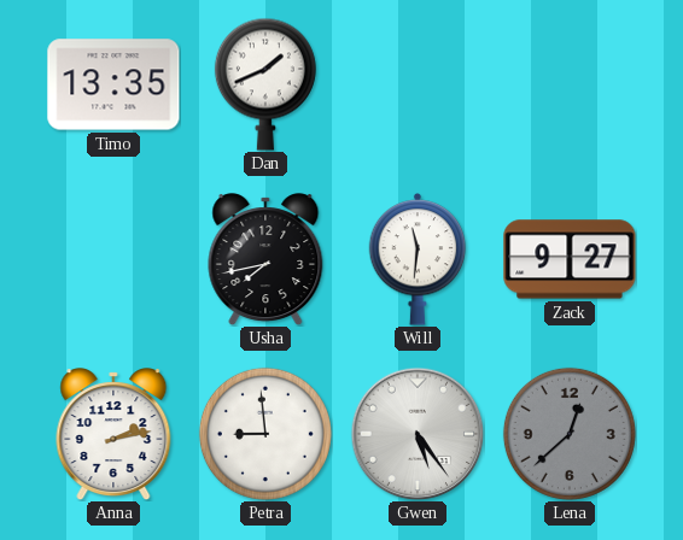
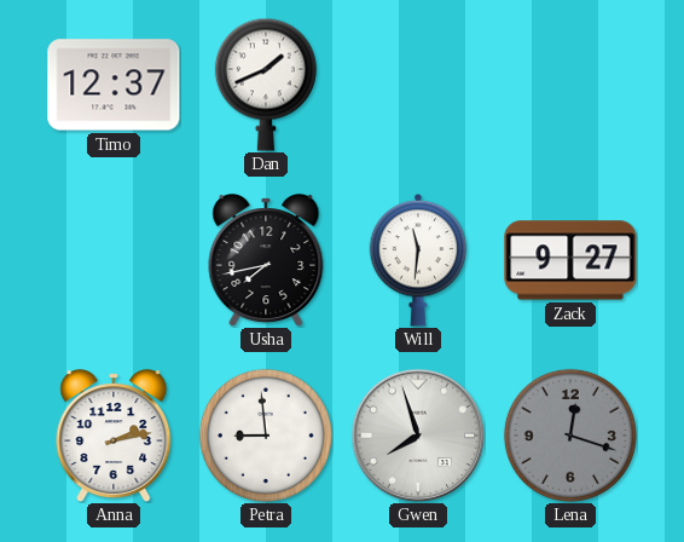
Timo: 13:35 -> 12:37
Gwen: 5:24 -> 7:57
Lena: 12:38 -> 12:18
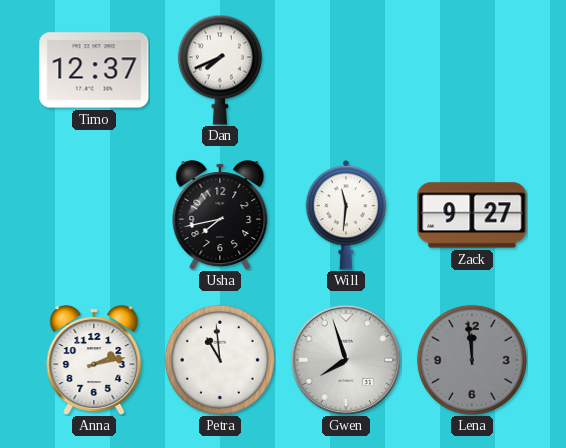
Dan: 1:41 -> 7:41
Petra: 8:59 -> 10:59
Lena: 12:18 -> 11:59
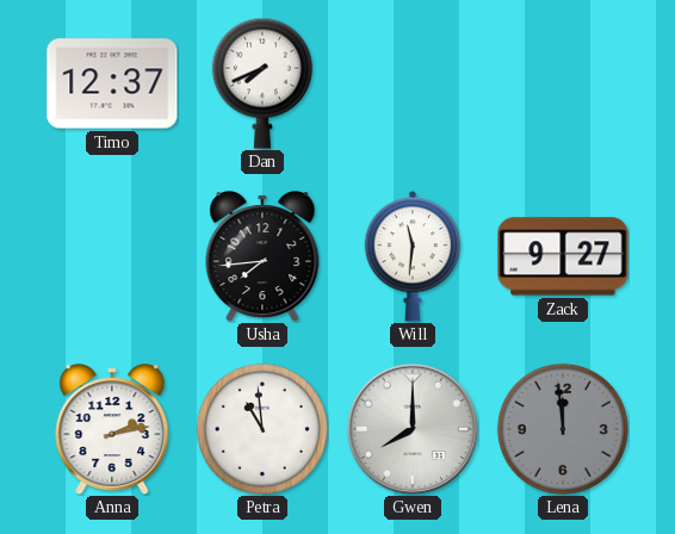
Usha: 7:43 -> 7:44
Gwen: 7:57 -> 8:00
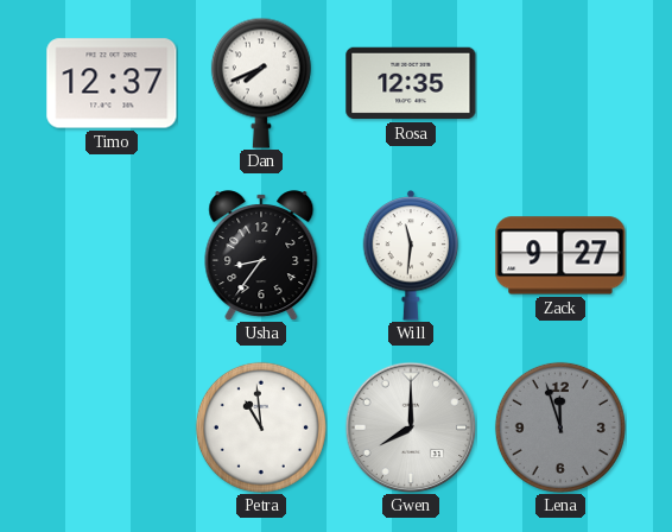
Rosa: none -> 12:35
Usha: 7:44 -> 8:36
Anna: 2:13 -> none
Lena: 11:59 -> 11:57
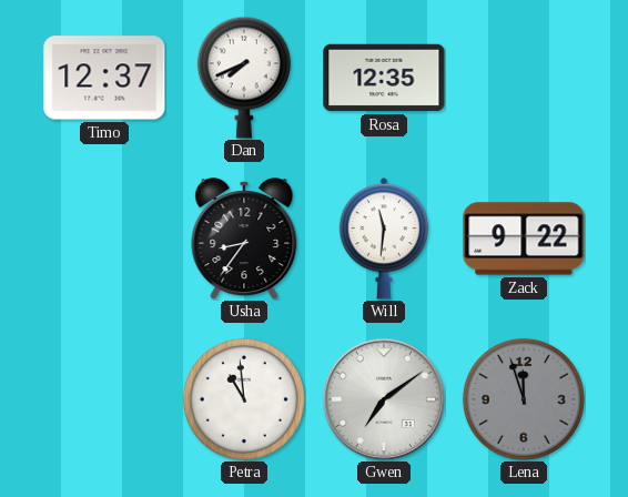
Zack: 9:27 -> 9:22
Gwen: 8:00 -> 7:09
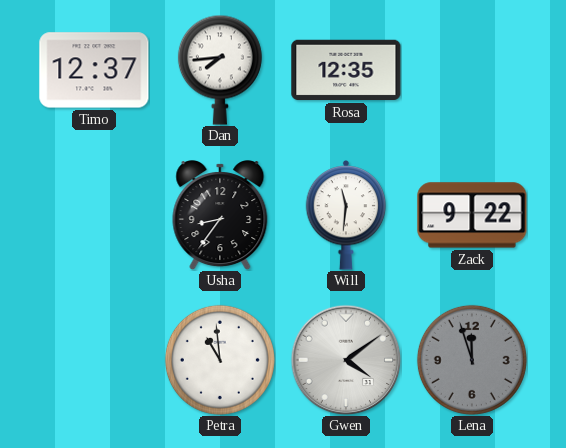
Dan: 7:41 -> 7:44
Gwen: 7:09 -> 4:09
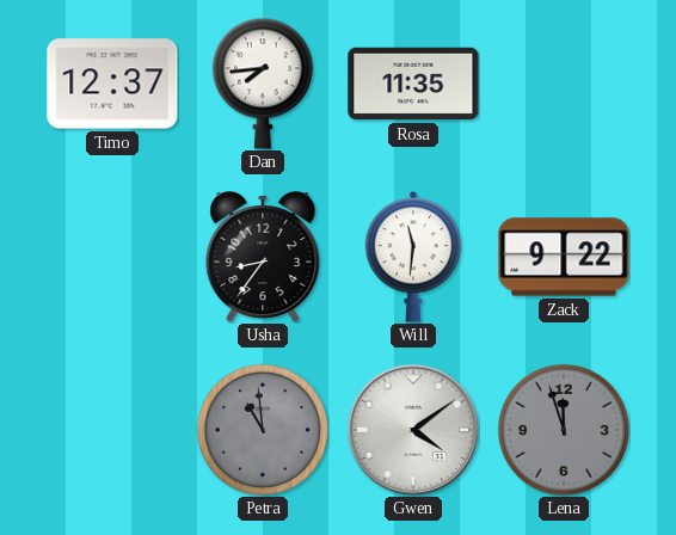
Rosa: 12:35 -> 11:35
Petra dial: white -> grey
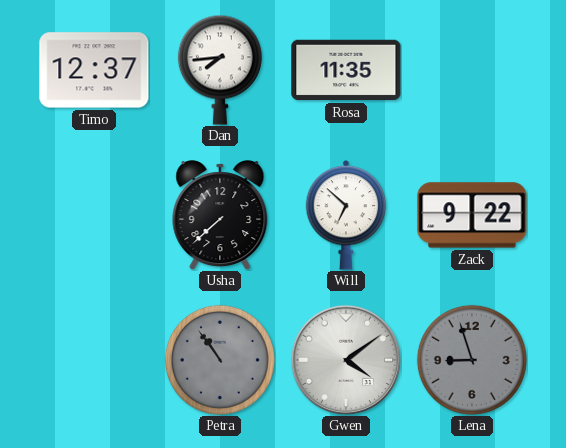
Usha: 8:36 -> 7:38
Will: 11:31 -> 6:52
Petra: 10:59 -> 10:54
Lena: 11:57 -> 8:57
